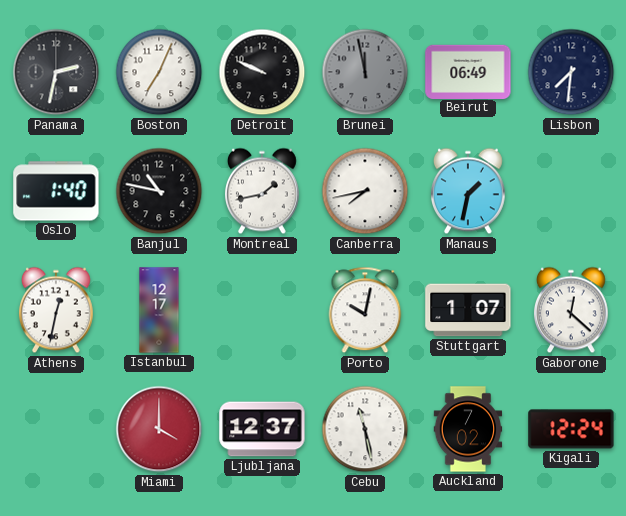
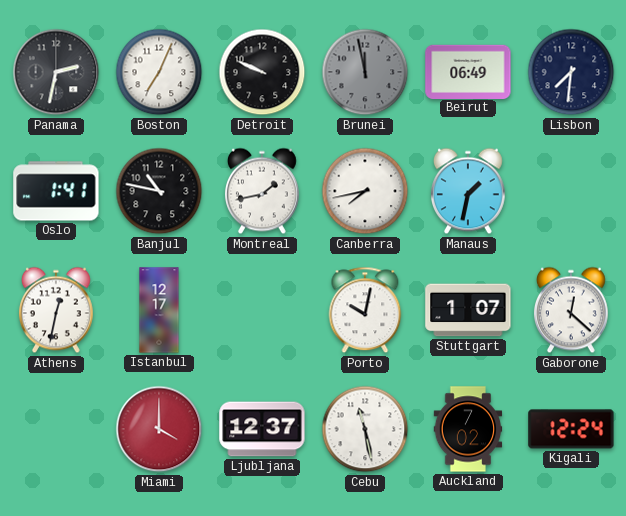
Oslo: 1:40 -> 1:41
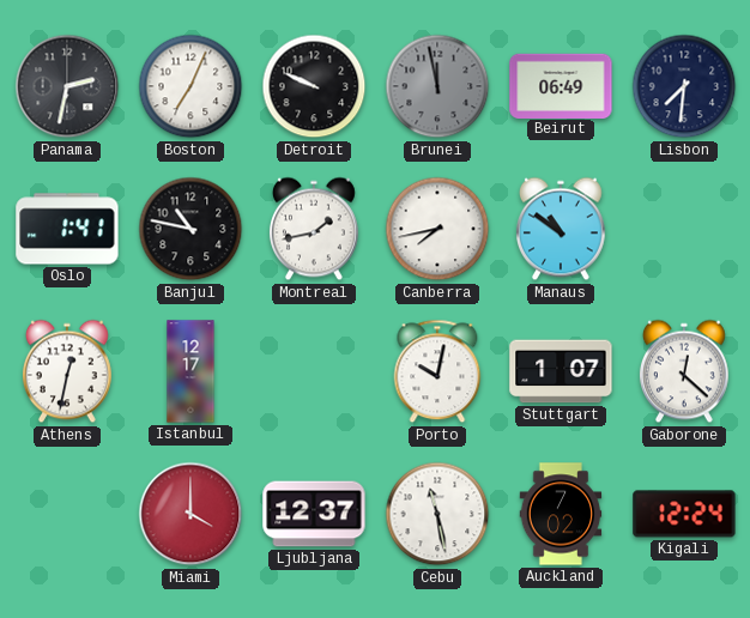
Manaus: 1:32 -> 10:51
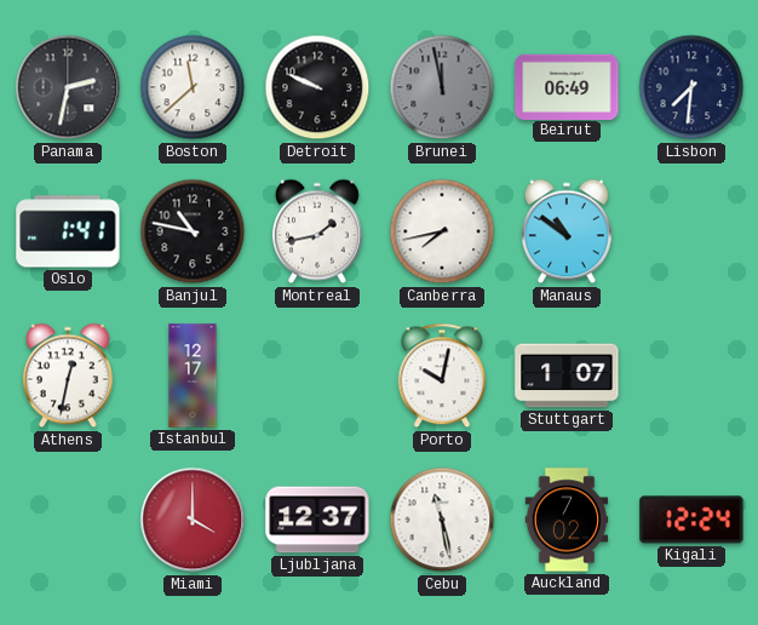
Boston: 7:04 -> 11:38
Gaborone: 12:22 -> none
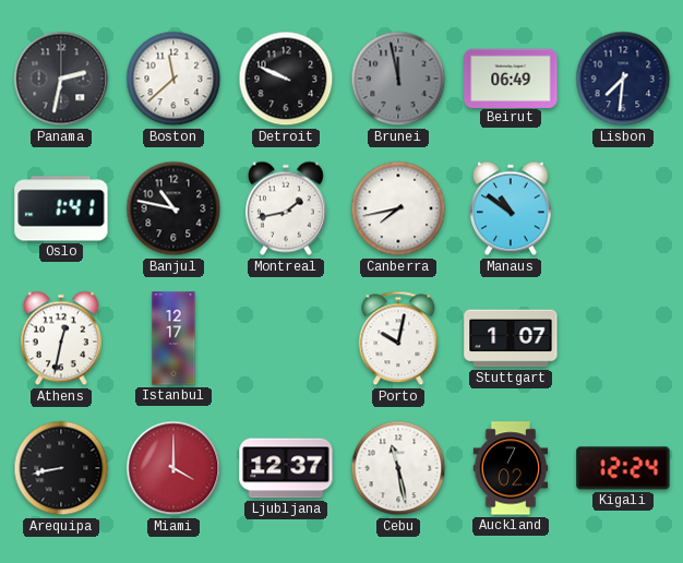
Arequipa: none -> 8:43
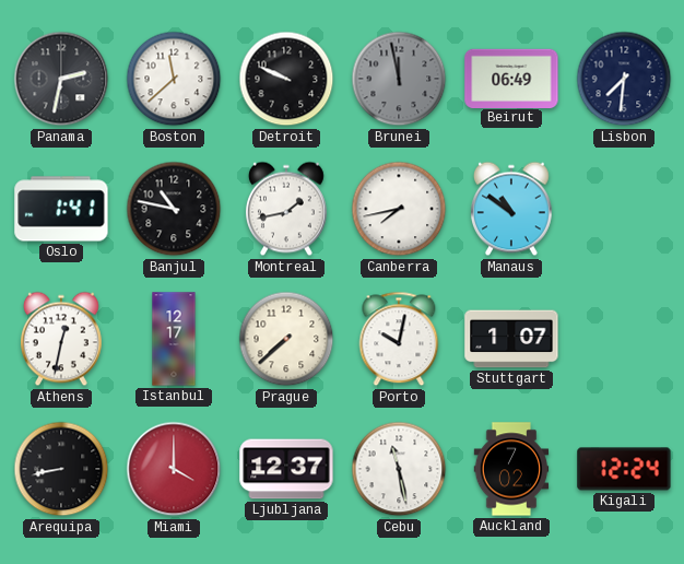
Prague: none -> 7:38
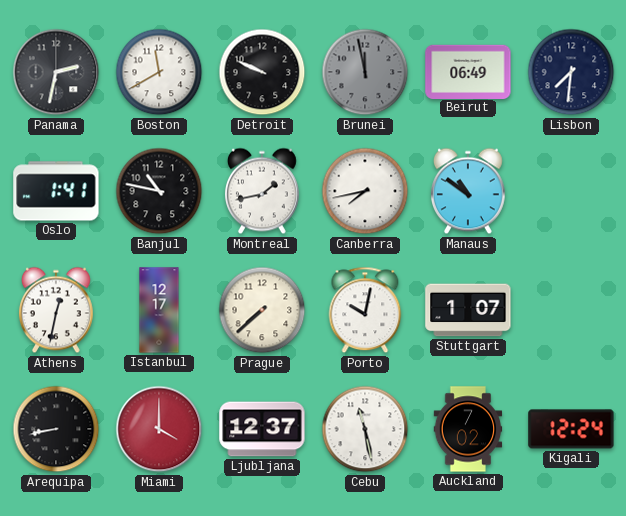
Boston: 11:38 -> 11:40
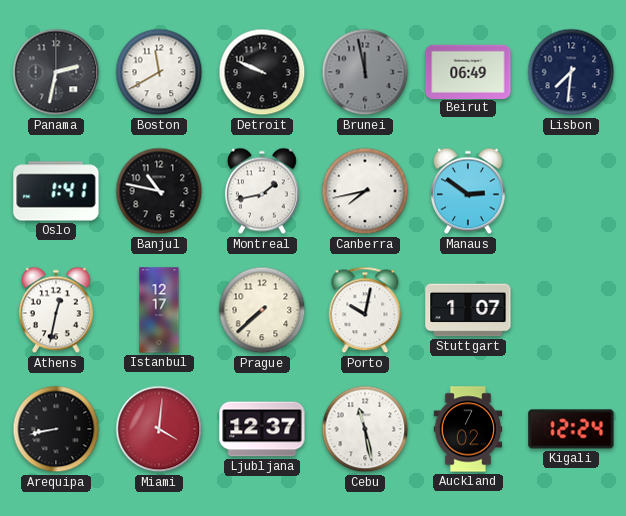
Manaus: 10:51 -> 2:51
Miami: 4:00 -> 4:01
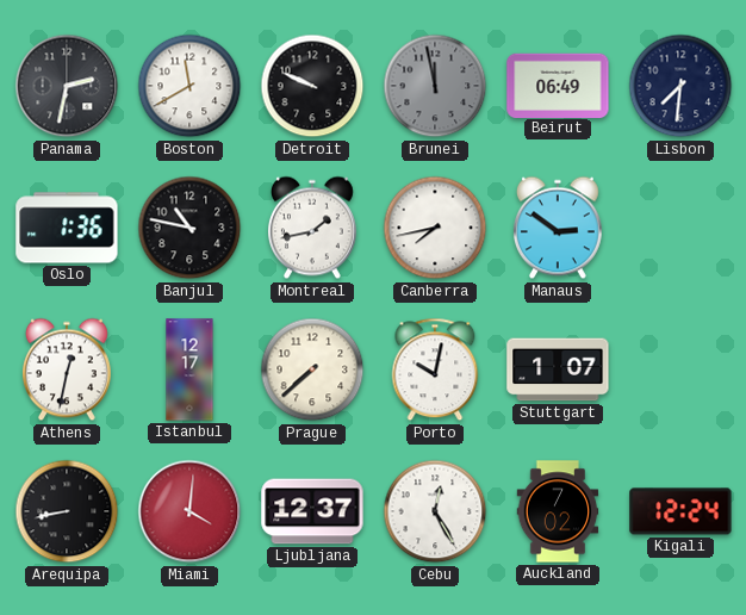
Oslo: 1:41 -> 1:36
Cebu: 11:28 -> 12:25
